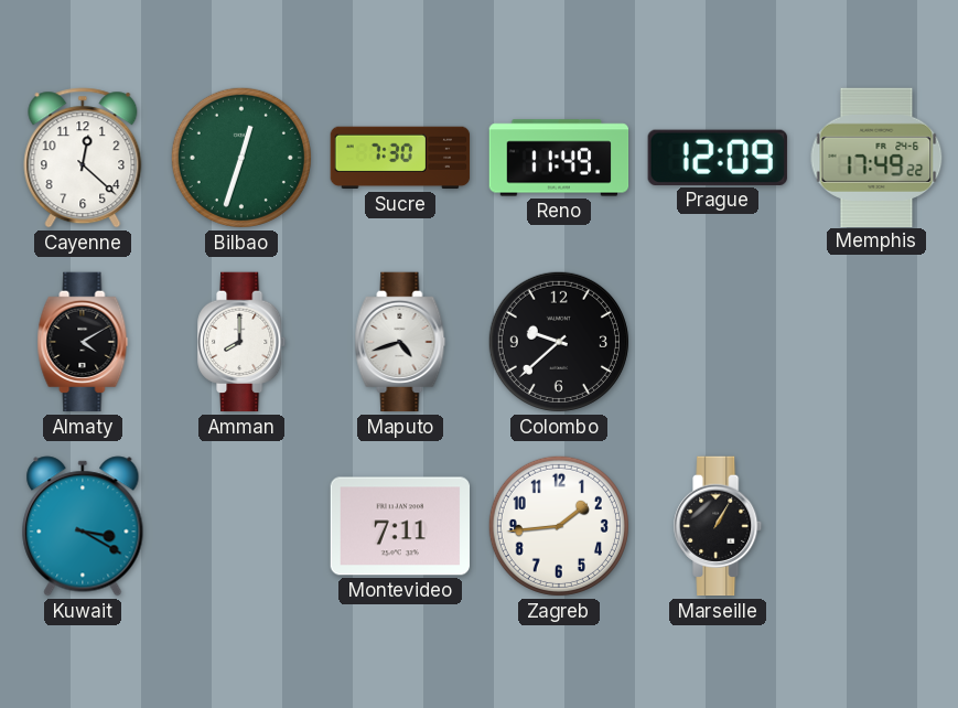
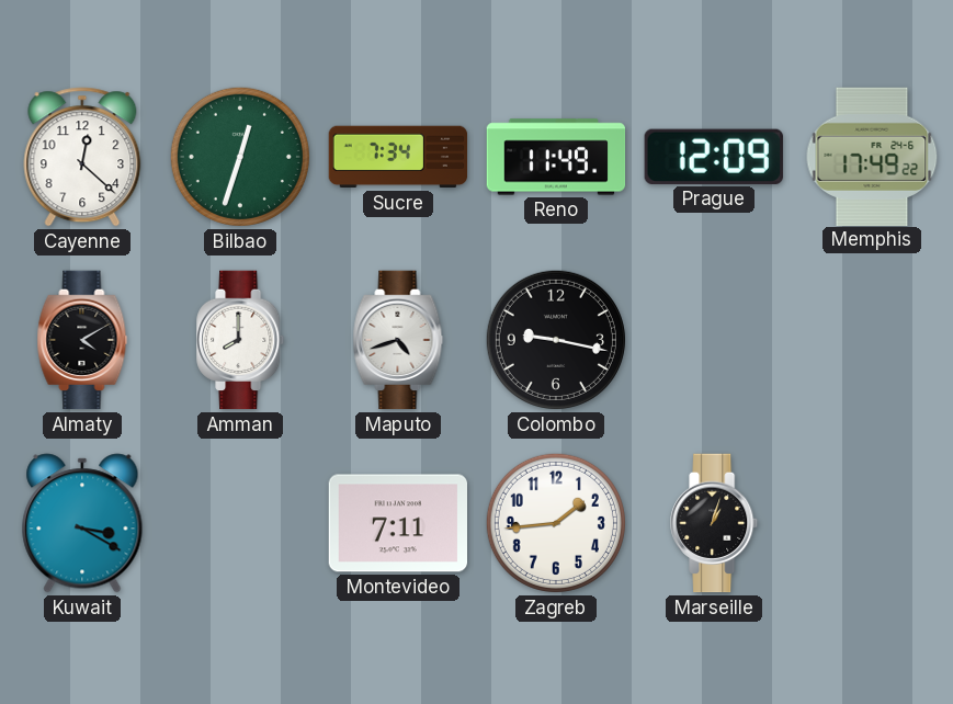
Sucre: 7:30 -> 7:34
Colombo: 9:38 -> 9:17
Marseille: 1:05 -> 1:03
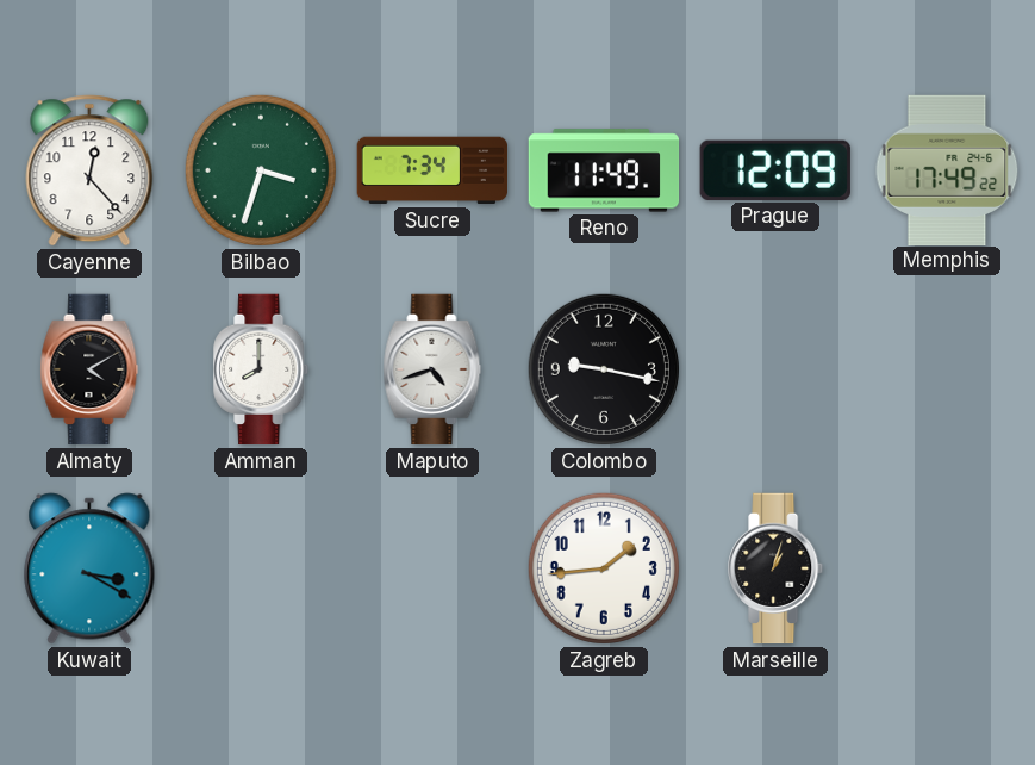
Cayenne: 12:22 -> 12:23
Bilbao: 12:33 -> 3:33
Montevideo: 7:11 -> none
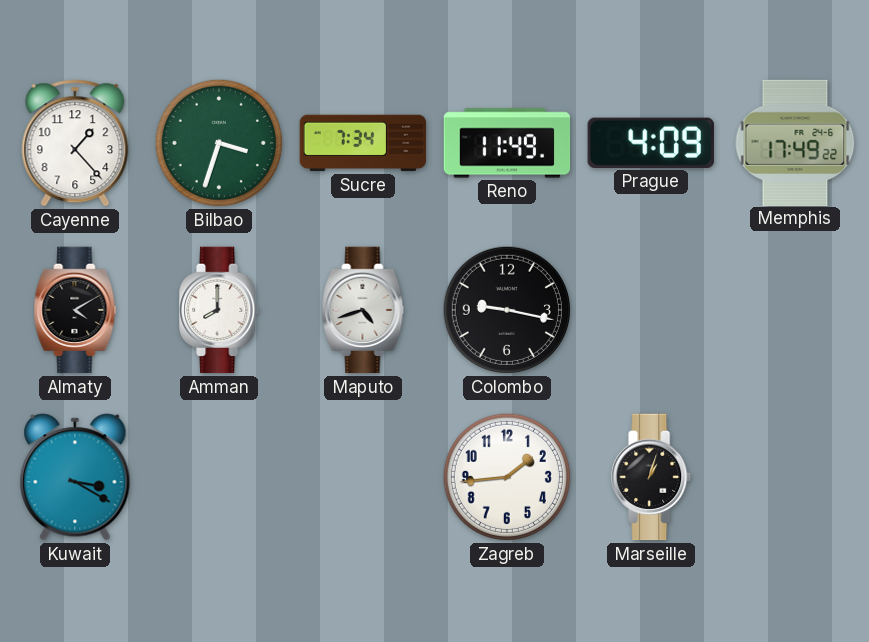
Cayenne: 12:23 -> 1:23
Prague: 12:09 -> 4:09
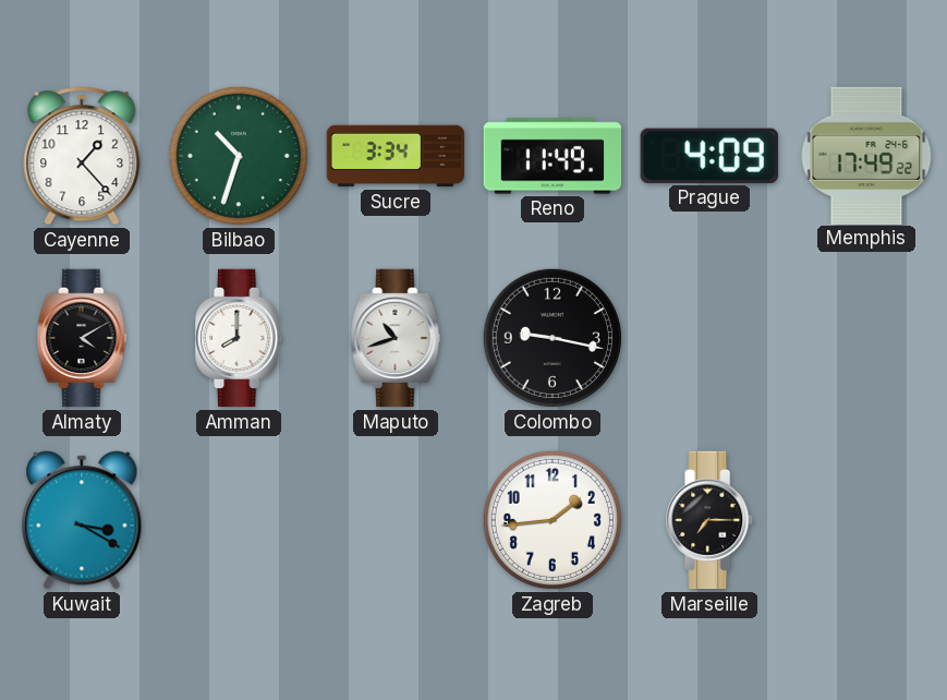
Bilbao: 3:33 -> 10:33
Sucre: 7:34 -> 3:34
Maputo: 4:42 -> 10:42
Marseille: 1:03 -> 7:15
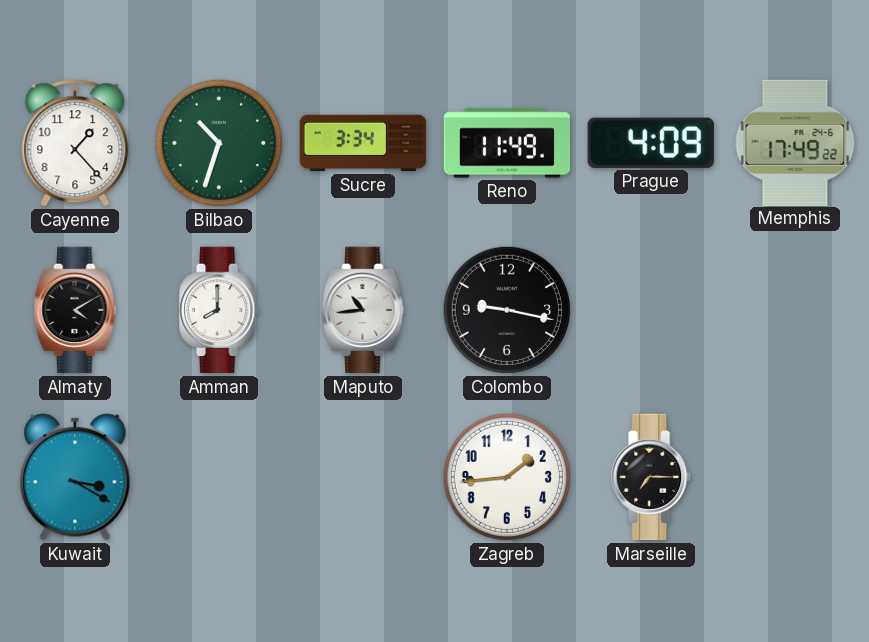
Maputo: 10:42 -> 10:44
